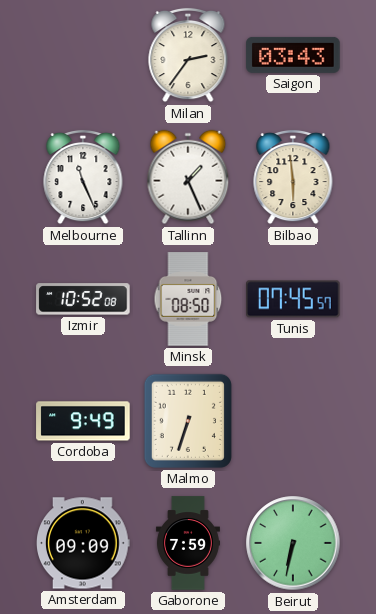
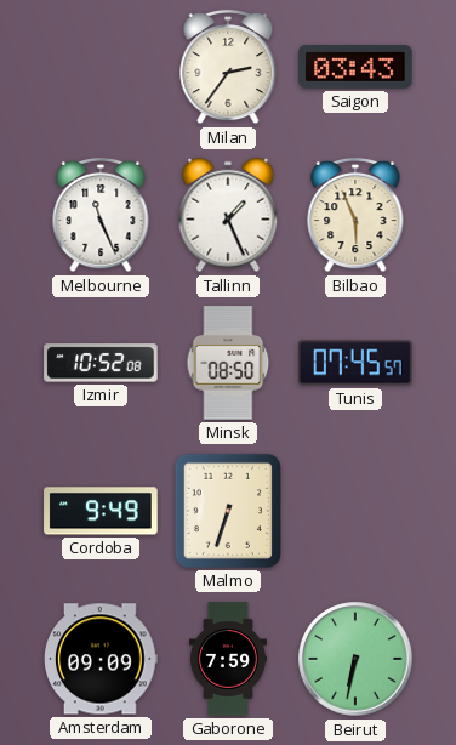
Bilbao: 5:59 -> 5:56
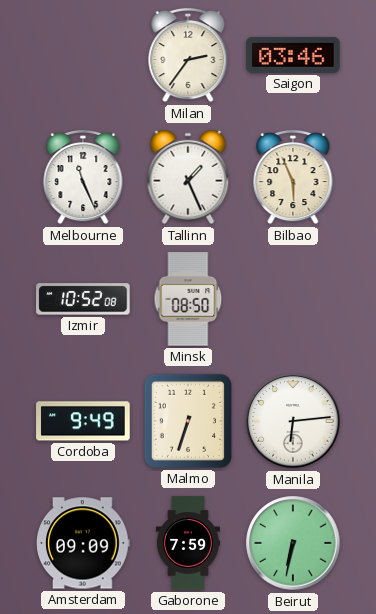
Saigon: 03:43 -> 03:46
Tunis: 07:45 -> none
Manila: none -> 6:14
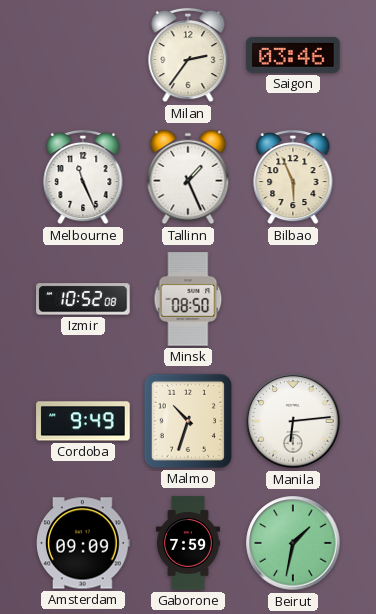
Malmo: 6:33 -> 10:33
Beirut: 6:32 -> 1:32
